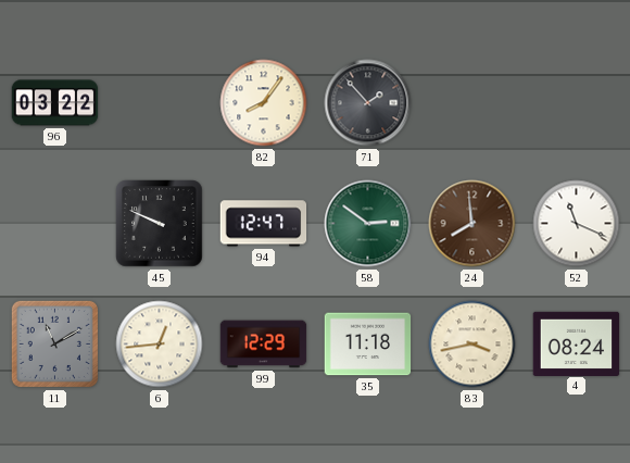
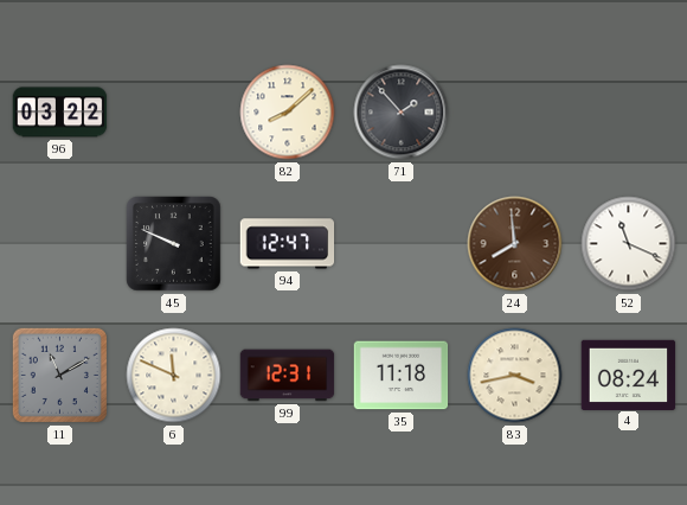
82: 8:06 -> 8:08
58: 2:51 -> none
6: 12:44 -> 11:49
99: 12:29 -> 12:31
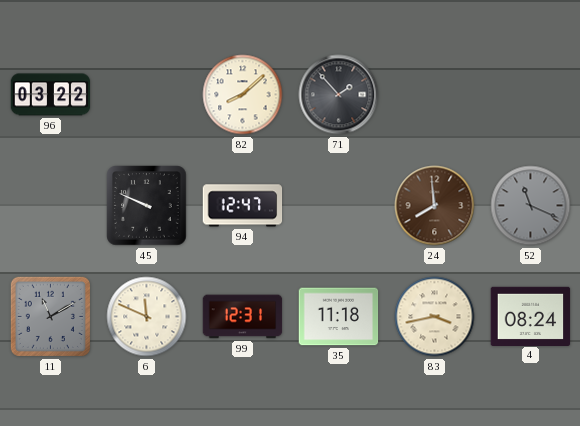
52 dial: white -> grey
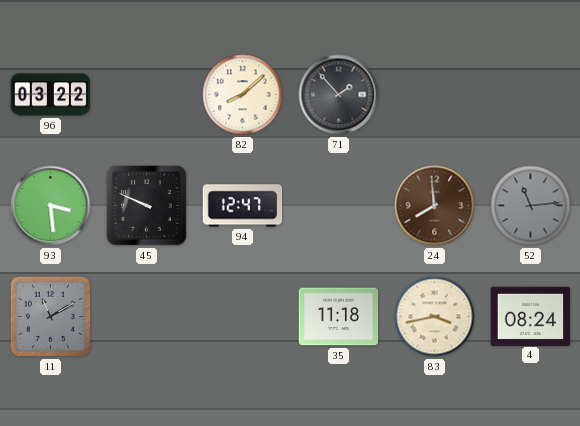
93: none -> 3:29
52: 11:19 -> 11:14
6: 11:49 -> none
99: 12:31 -> none
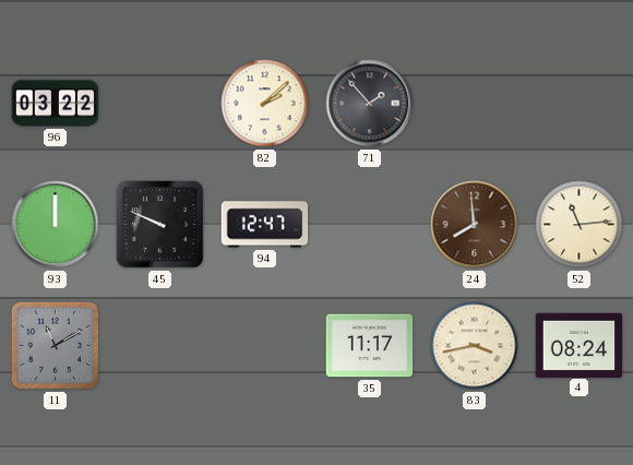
82: 8:08 -> 2:08
93: 3:29 -> 12:00
52 dial: grey -> cream
35: 11:18 -> 11:17
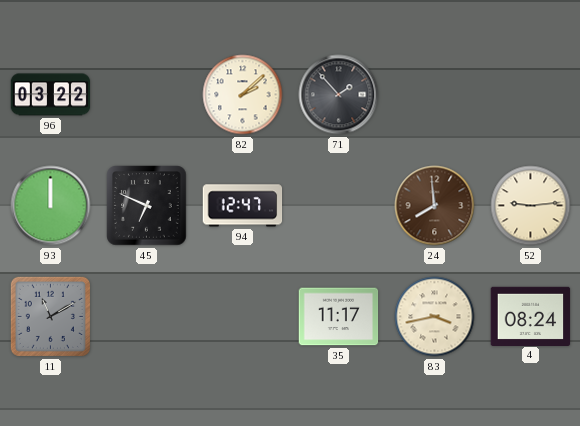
45: 9:49 -> 6:49
52: 11:14 -> 9:14
